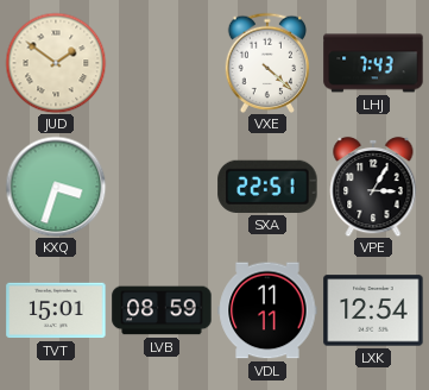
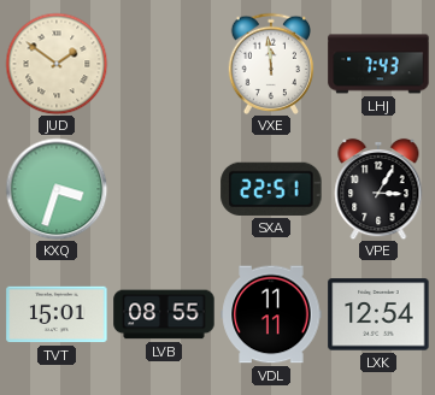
VXE: 4:22 -> 11:59
LVB: 08:59 -> 08:55
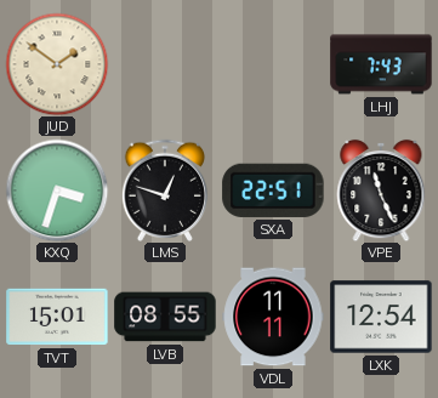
VXE: 11:59 -> none
LMS: none -> 12:48
VPE: 3:05 -> 11:26
